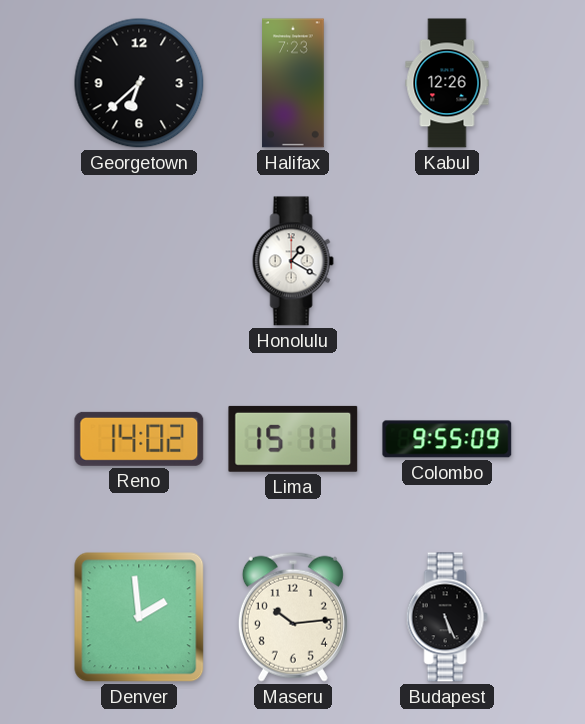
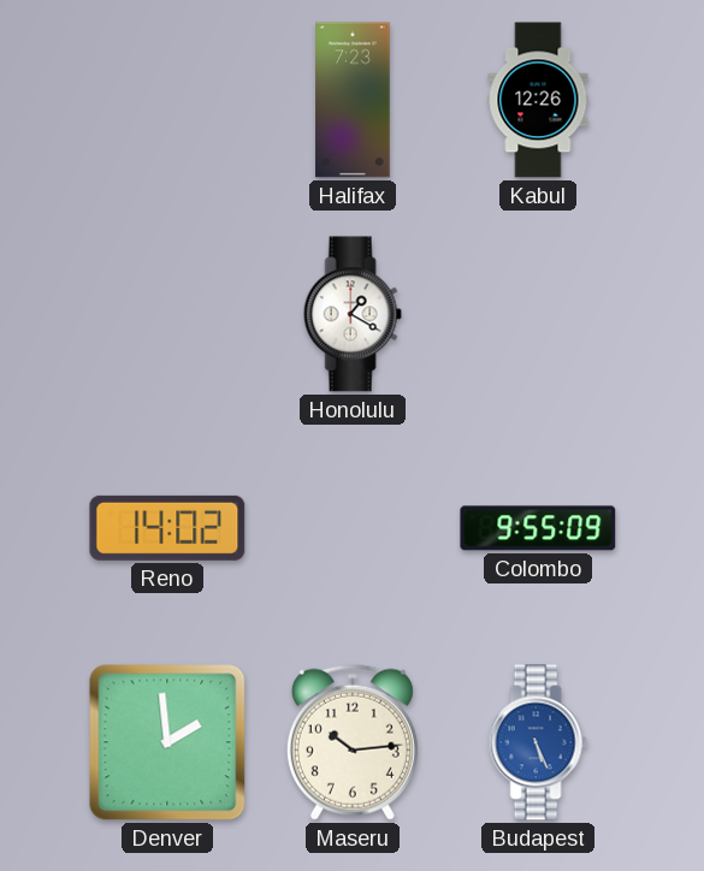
Georgetown: 6:38 -> none
Lima: 15:11 -> none
Budapest dial: black -> blue
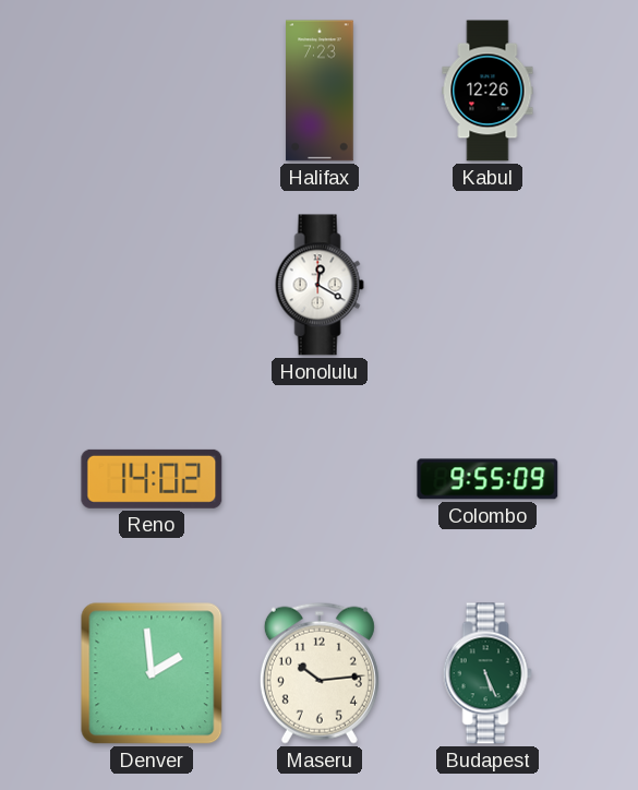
Honolulu: 1:20 -> 12:20
Budapest dial: blue -> green
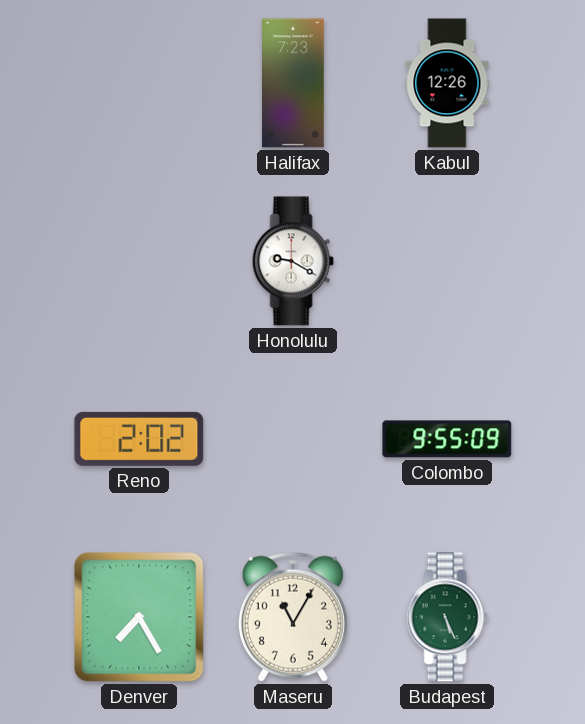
Honolulu: 12:20 -> 9:20
Reno: 14:02 -> 2:02
Denver: 1:59 -> 7:25
Maseru: 10:14 -> 11:05
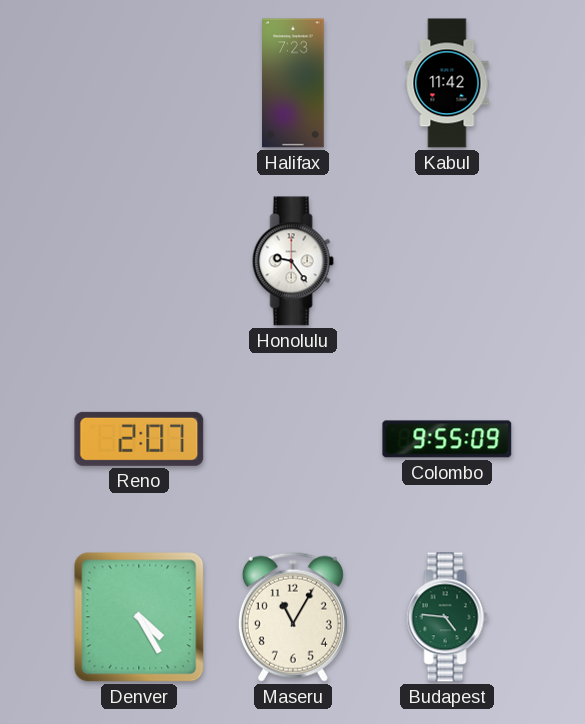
Kabul: 12:26 -> 11:42
Honolulu: 9:20 -> 9:24
Reno: 2:02 -> 2:07
Denver: 7:25 -> 4:25
Budapest: 5:26 -> 4:46
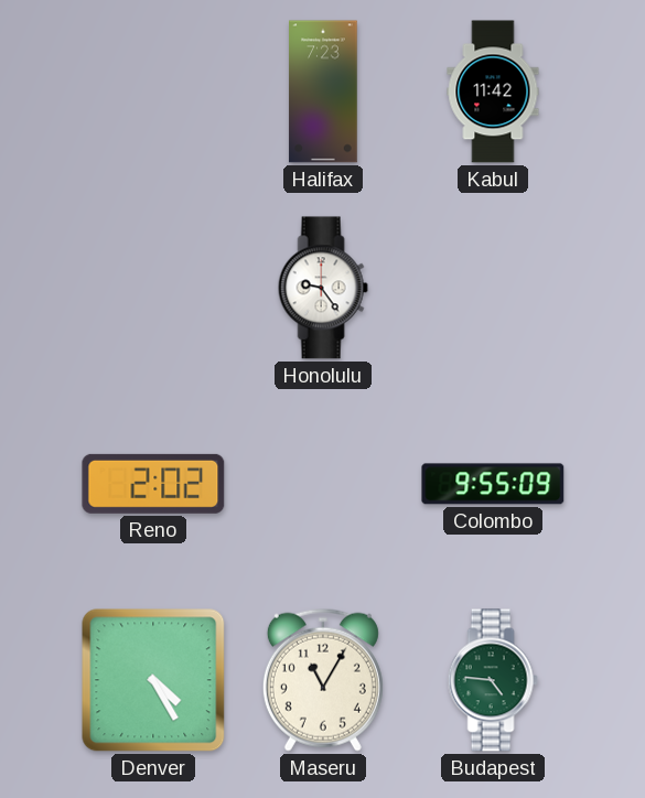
Reno: 2:07 -> 2:02
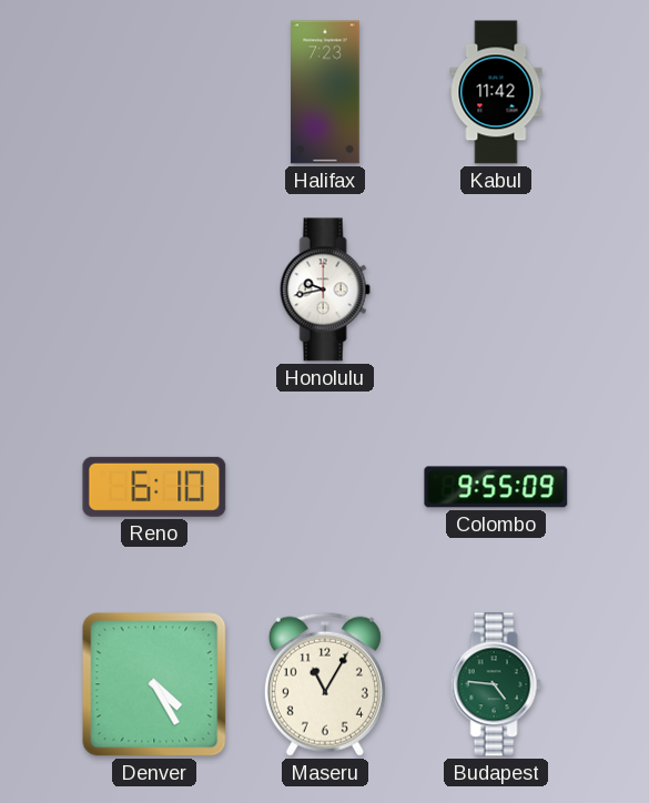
Honolulu: 9:24 -> 9:43
Reno: 2:02 -> 6:10
